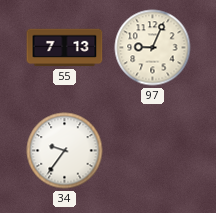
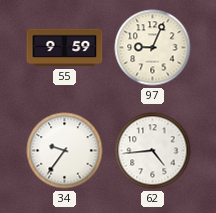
55: 7:13 -> 9:59
62: none -> 4:44
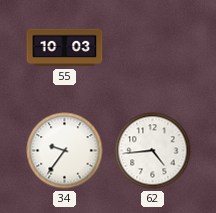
55: 9:59 -> 10:03
97: 9:04 -> none
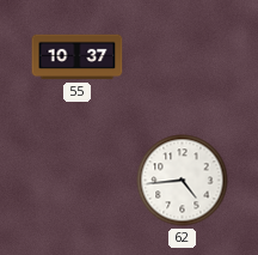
55: 10:03 -> 10:37
34: 9:36 -> none
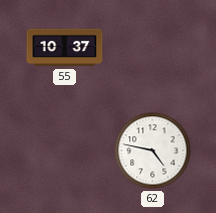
62: 4:44 -> 4:47
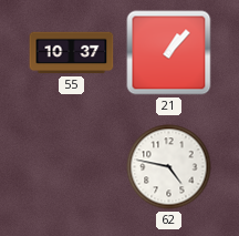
21: none -> 1:07
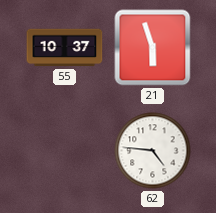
21: 1:07 -> 5:57
62: 4:47 -> 4:46
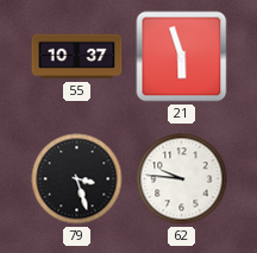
79: none -> 3:27
62: 4:46 -> 9:46
